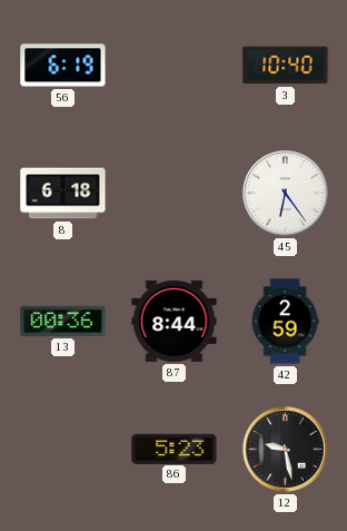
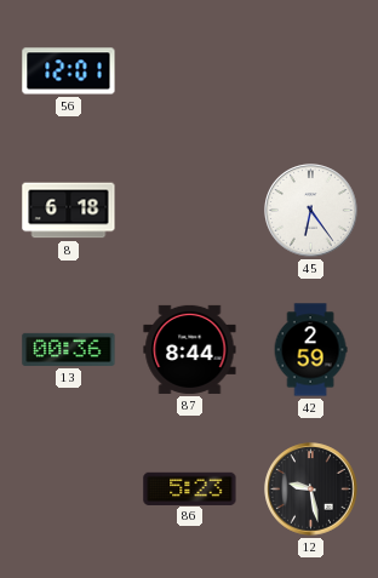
56: 6:19 -> 12:01
3: 10:40 -> none
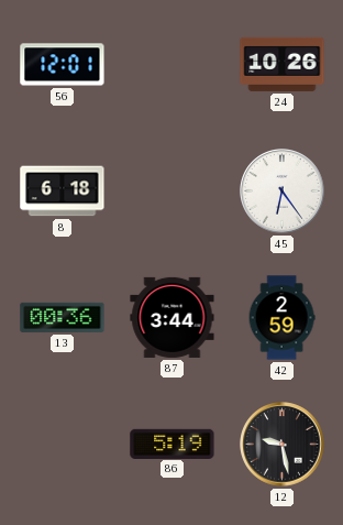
24: none -> 10:26
87: 8:44 -> 3:44
86: 5:23 -> 5:19
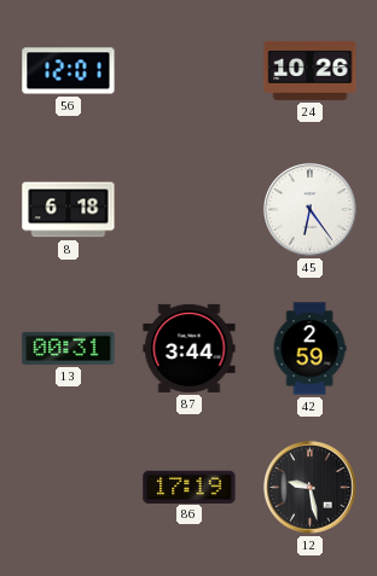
13: 00:36 -> 00:31
86: 5:19 -> 17:19
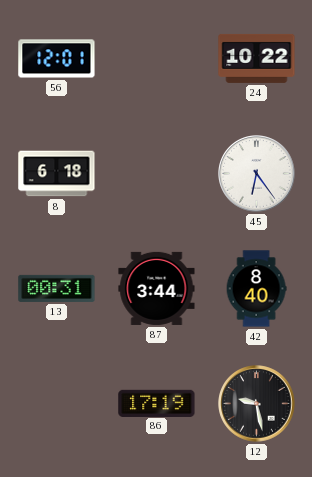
24: 10:26 -> 10:22
42: 2:59 -> 8:40
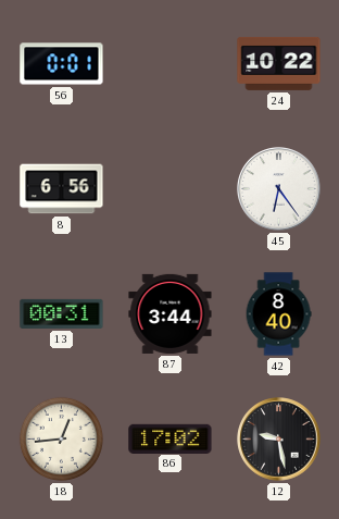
56: 12:01 -> 0:01
8: 6:18 -> 6:56
18: none -> 12:44
86: 17:19 -> 17:02
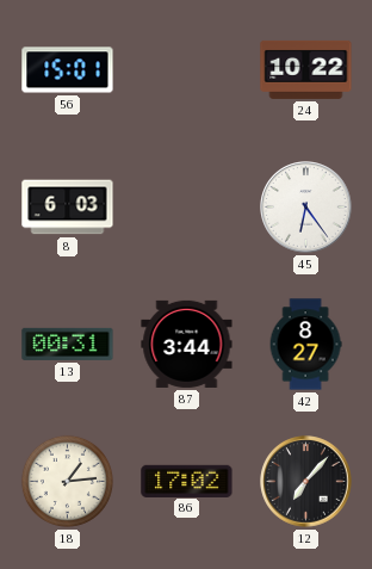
56: 0:01 -> 15:01
8: 6:56 -> 6:03
42: 8:40 -> 8:27
18: 12:44 -> 1:14
12: 9:28 -> 7:07
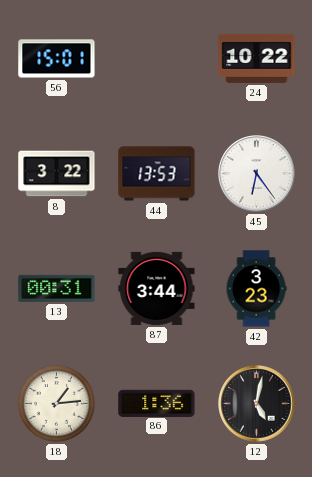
8: 6:03 -> 3:22
44: none -> 13:53
42: 8:27 -> 3:23
86: 17:02 -> 1:36
12: 7:07 -> 5:02
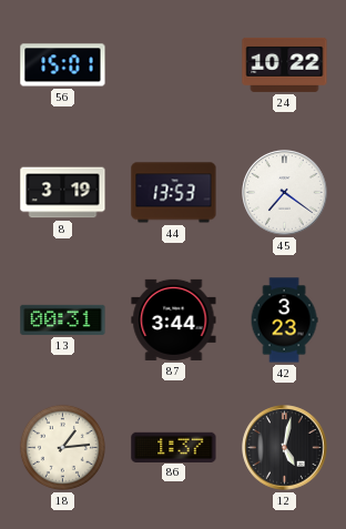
8: 3:22 -> 3:19
45: 6:24 -> 7:21
86: 1:36 -> 1:37
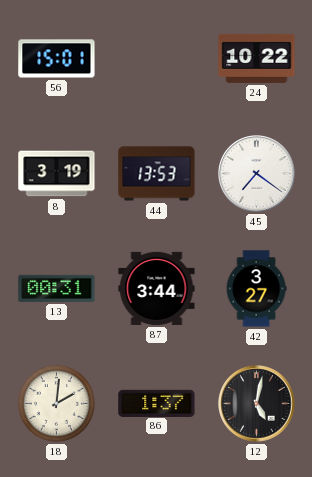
42: 3:23 -> 3:27
18: 1:14 -> 2:01
